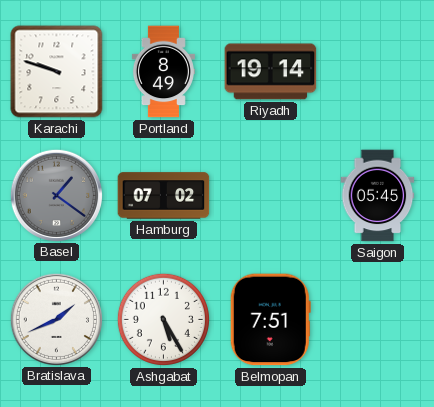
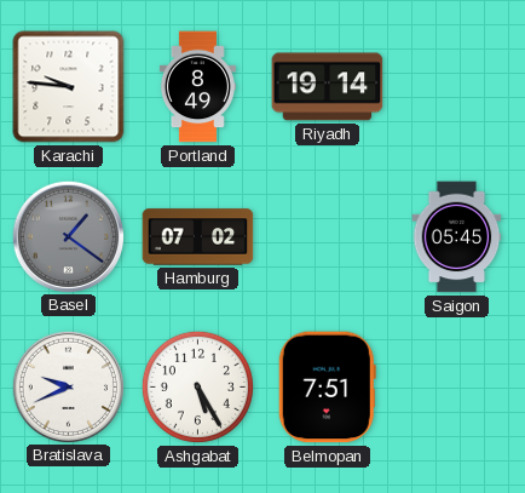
Karachi: 9:48 -> 9:46
Bratislava: 1:41 -> 9:41
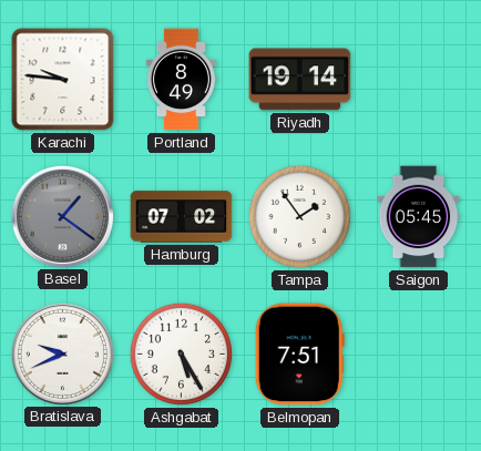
Tampa: none -> 1:54
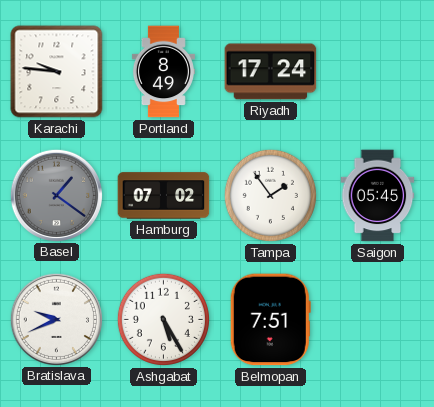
Riyadh: 19:14 -> 17:24
